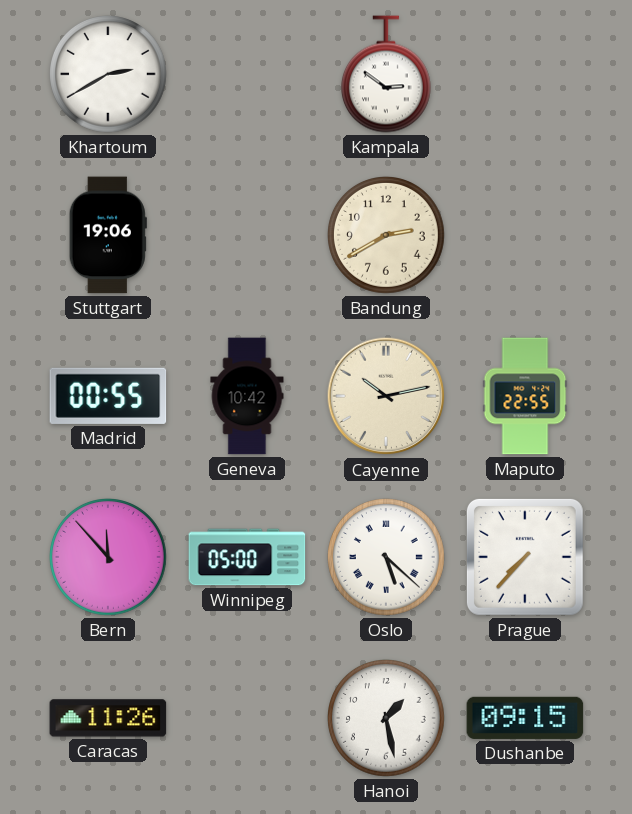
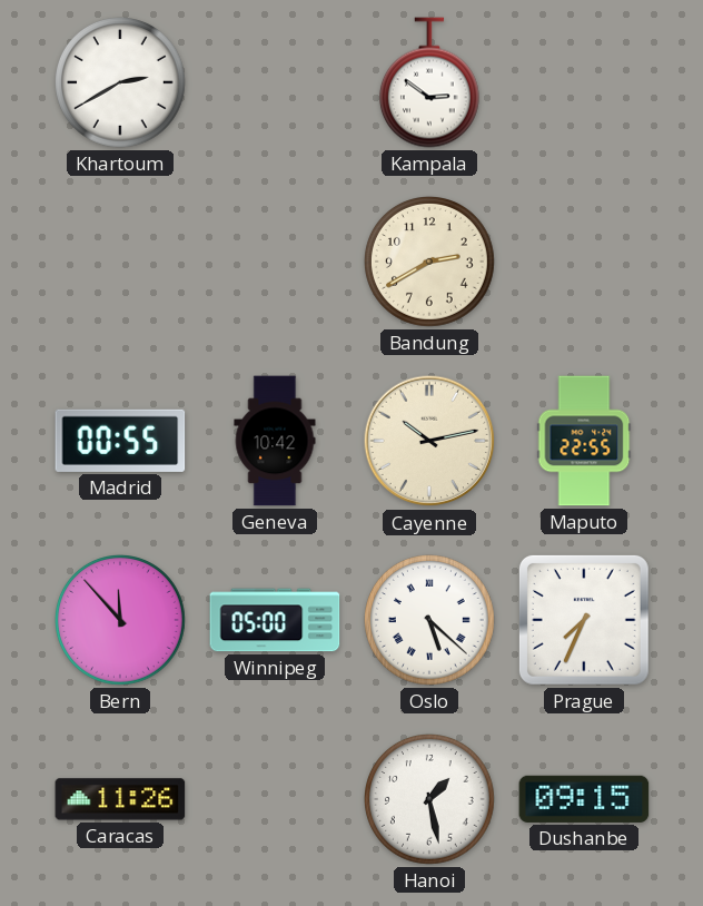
Stuttgart: 19:06 -> none
Prague: 7:37 -> 7:34
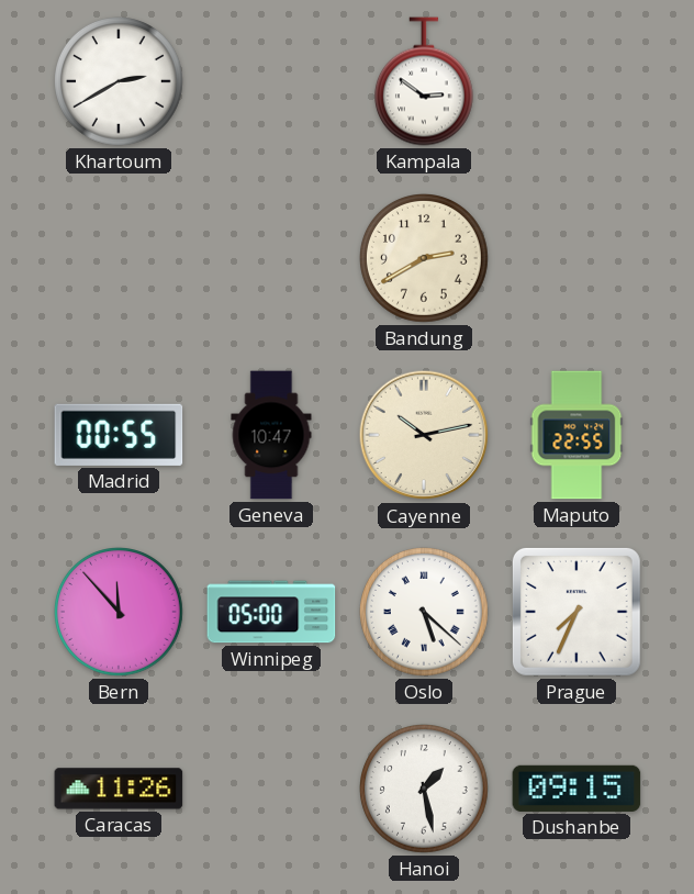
Geneva: 10:42 -> 10:47
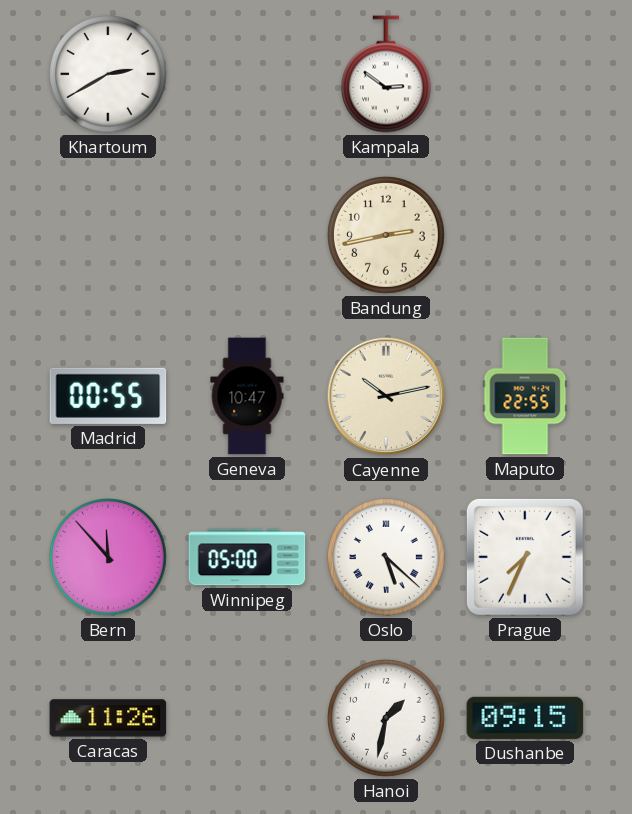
Bandung: 2:40 -> 2:43
Hanoi: 1:28 -> 1:32
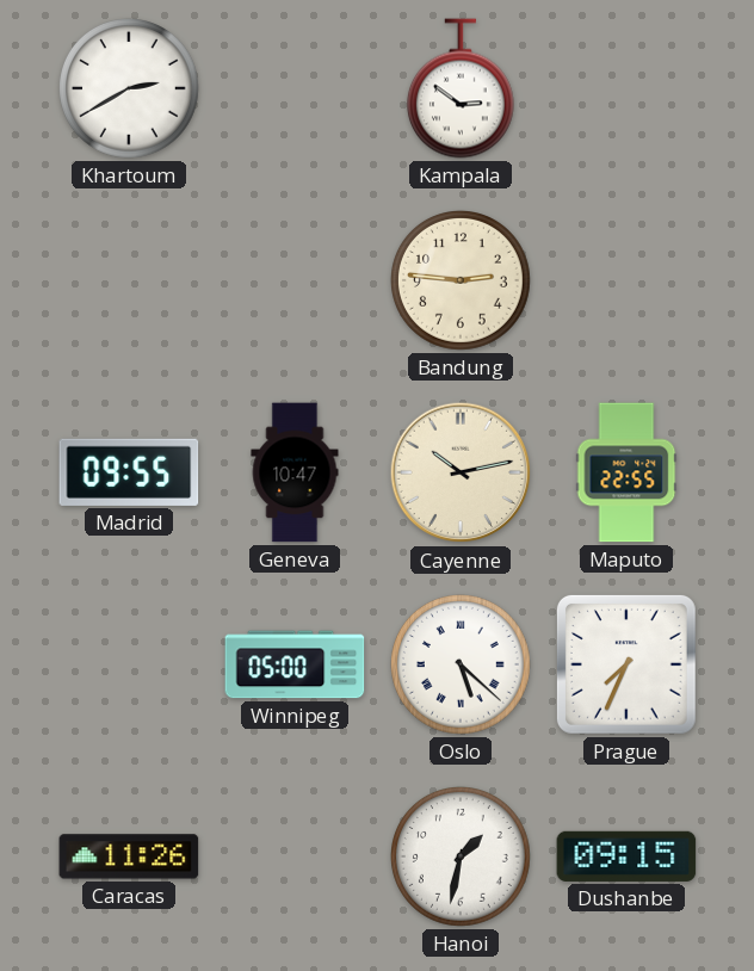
Bandung: 2:43 -> 2:46
Madrid: 00:55 -> 09:55
Bern: 11:53 -> none
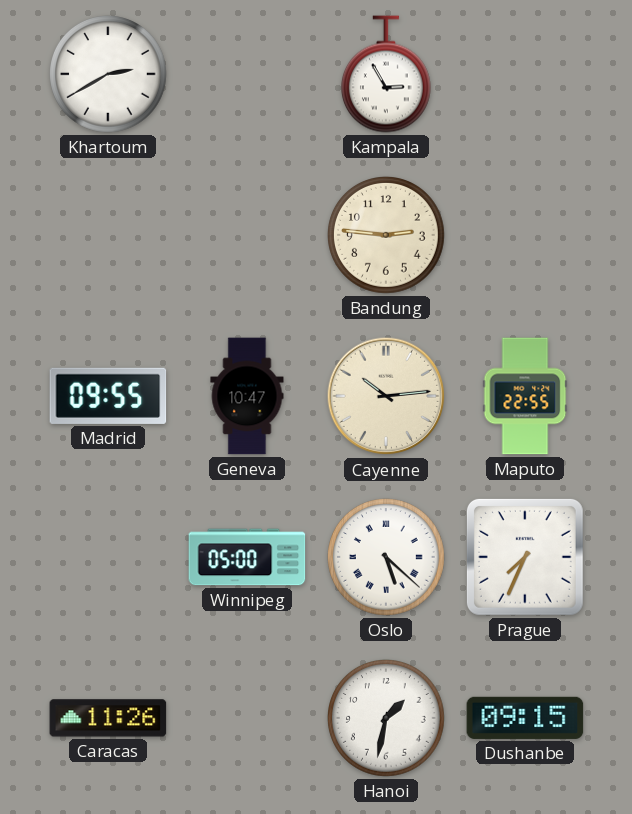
Kampala: 2:51 -> 2:55
Cayenne: 10:13 -> 10:14
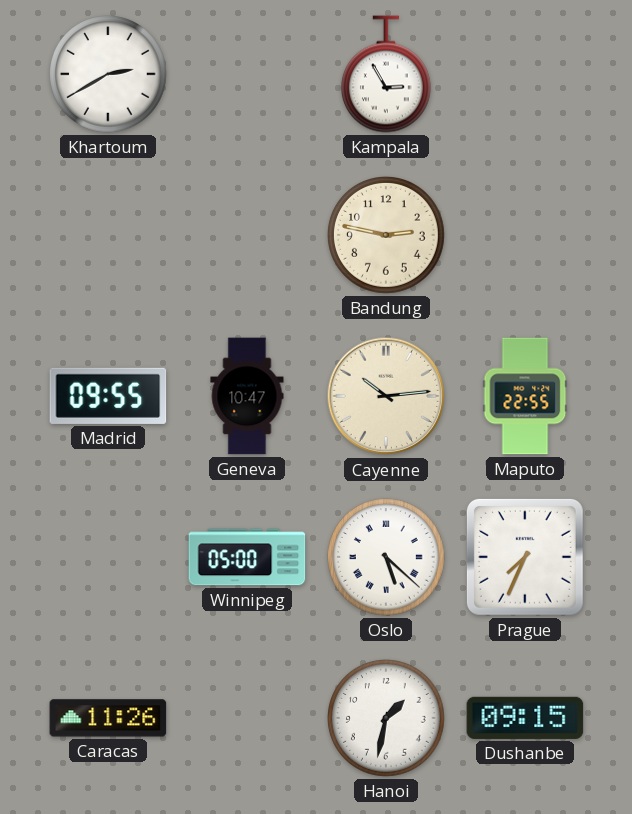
Bandung: 2:46 -> 2:47
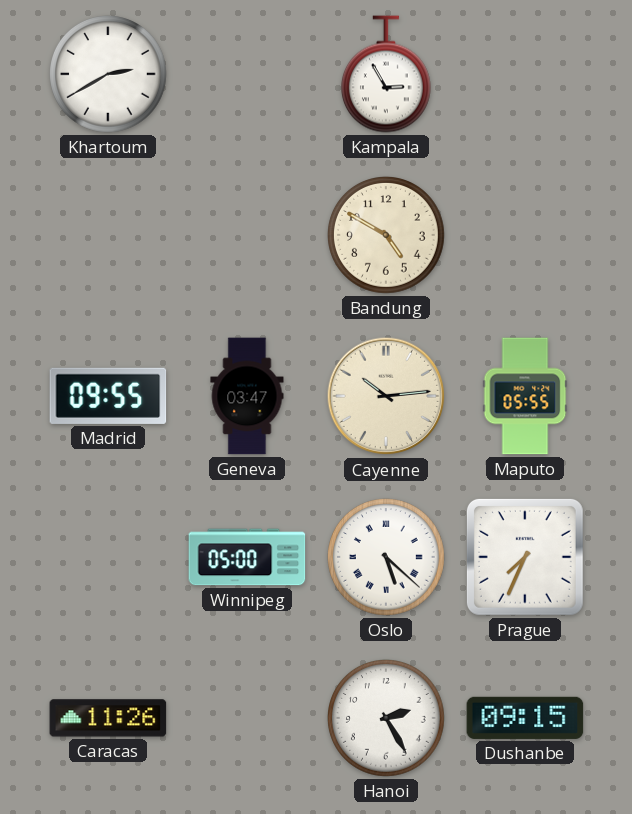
Bandung: 2:47 -> 4:50
Geneva: 10:47 -> 03:47
Maputo: 22:55 -> 05:55
Hanoi: 1:32 -> 2:25
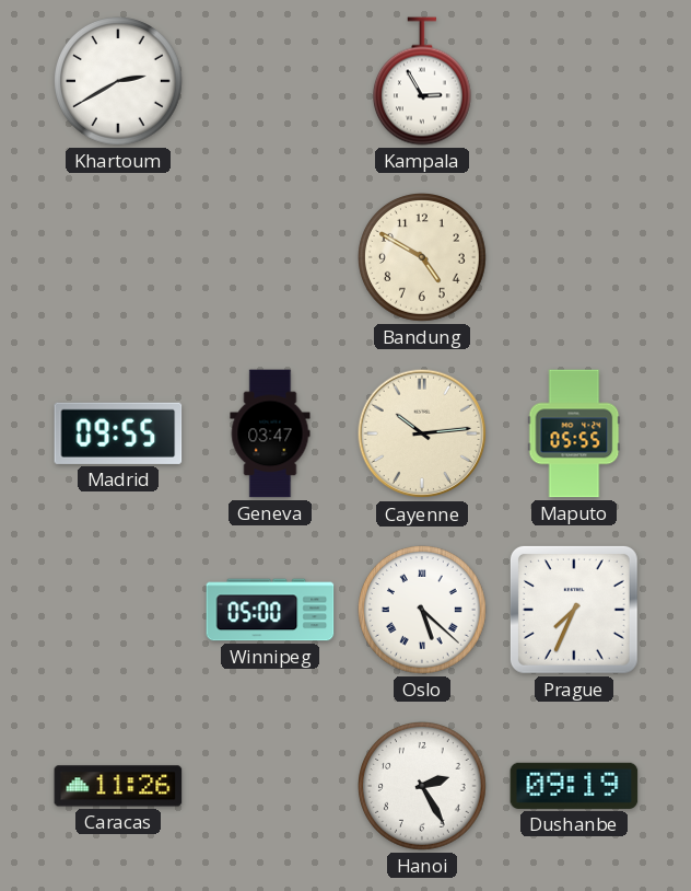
Dushanbe: 09:15 -> 09:19
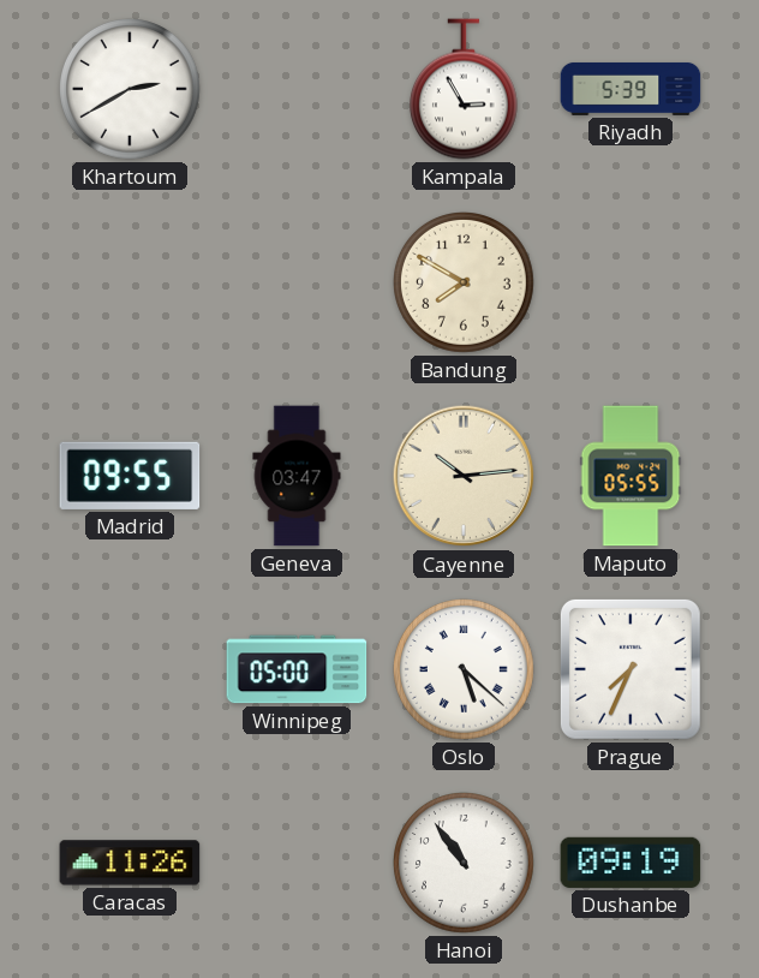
Riyadh: none -> 5:39
Bandung: 4:50 -> 7:50
Hanoi: 2:25 -> 10:54
